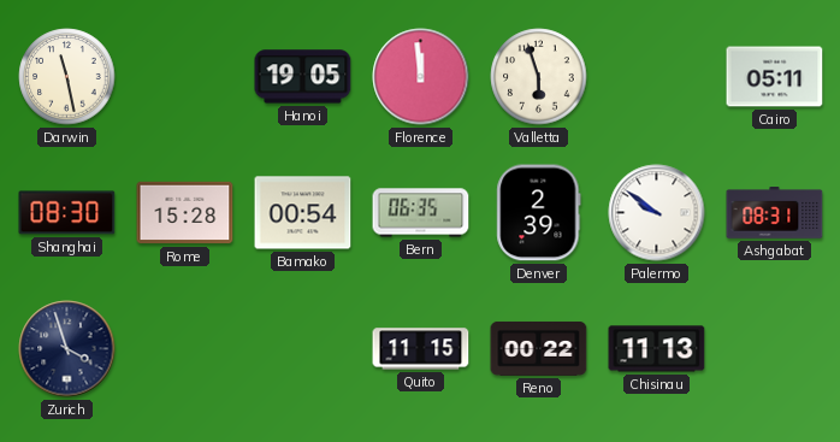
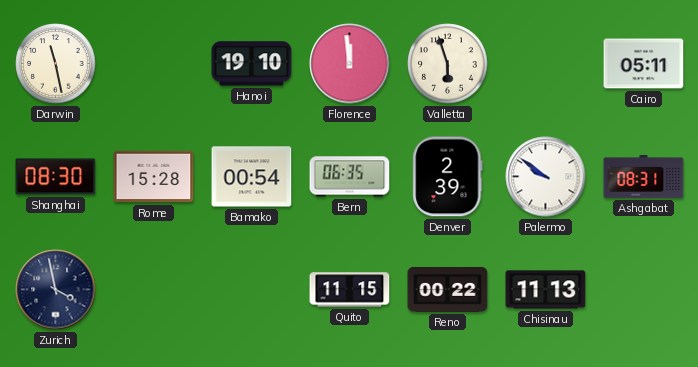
Hanoi: 19:05 -> 19:10
Zurich: 3:57 -> 3:58
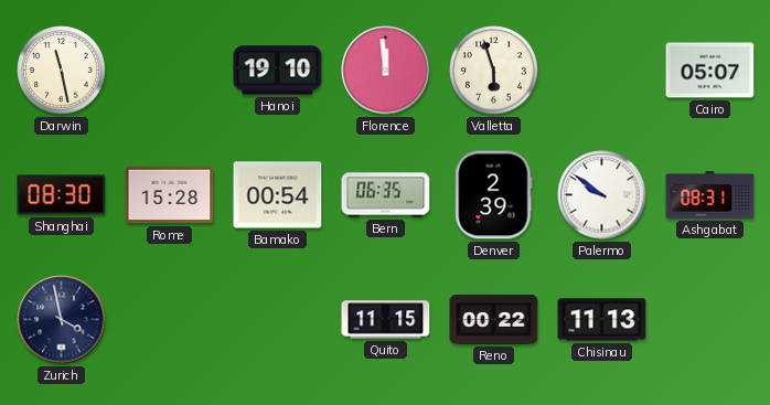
Cairo: 05:11 -> 05:07
